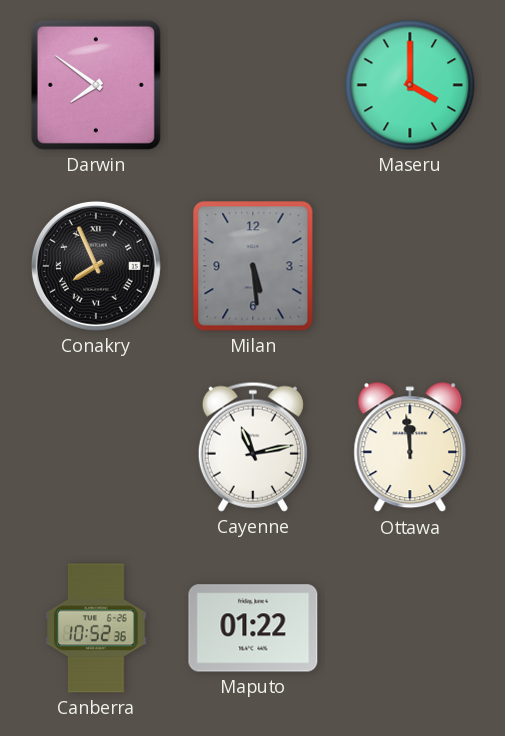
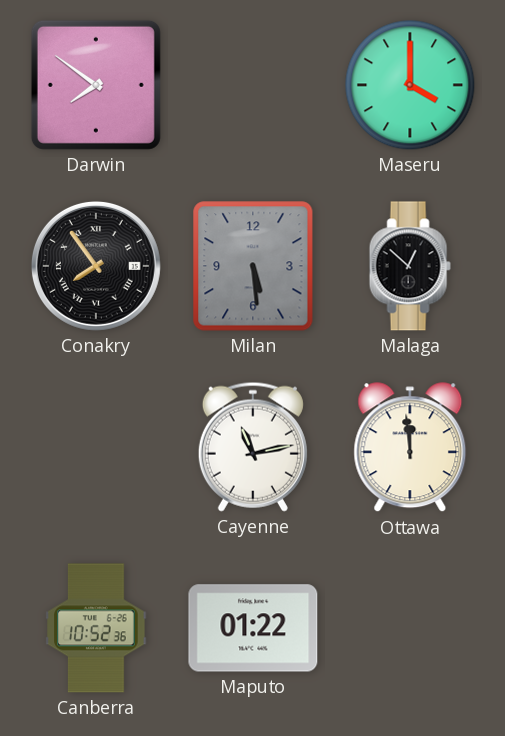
Conakry: 7:56 -> 7:54
Malaga: none -> 12:52
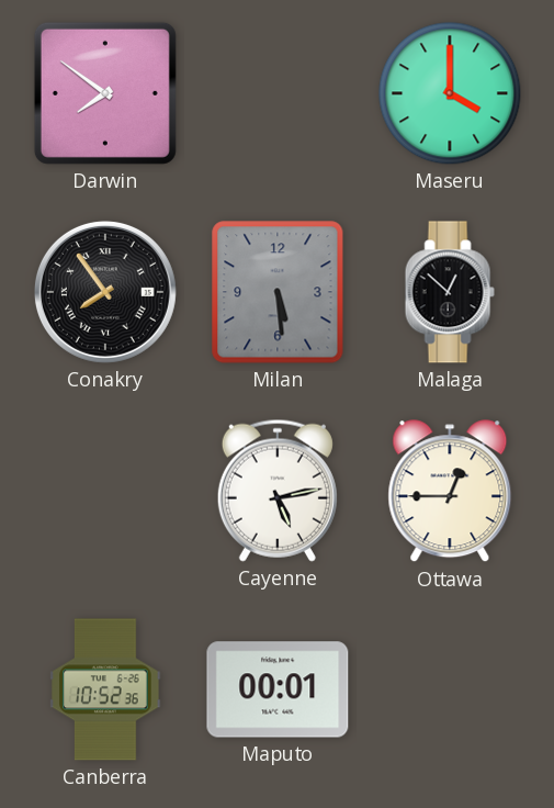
Cayenne: 11:13 -> 5:13
Ottawa: 11:59 -> 12:45
Maputo: 01:22 -> 00:01
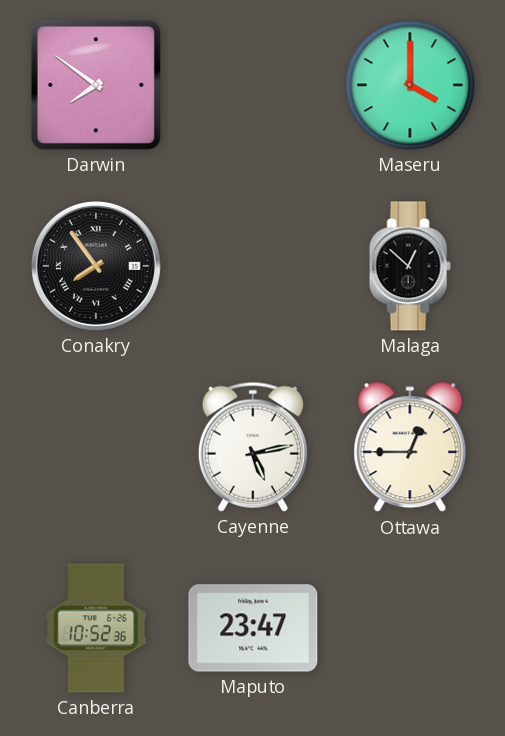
Milan: 5:29 -> none
Maputo: 00:01 -> 23:47
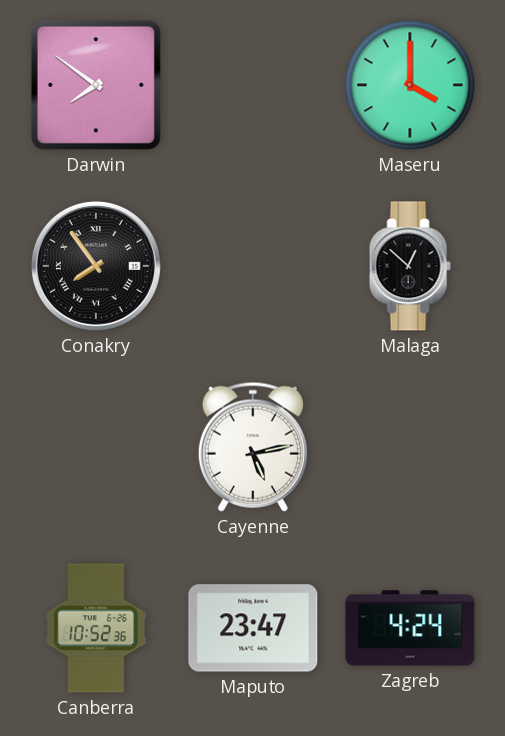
Ottawa: 12:45 -> none
Zagreb: none -> 4:24
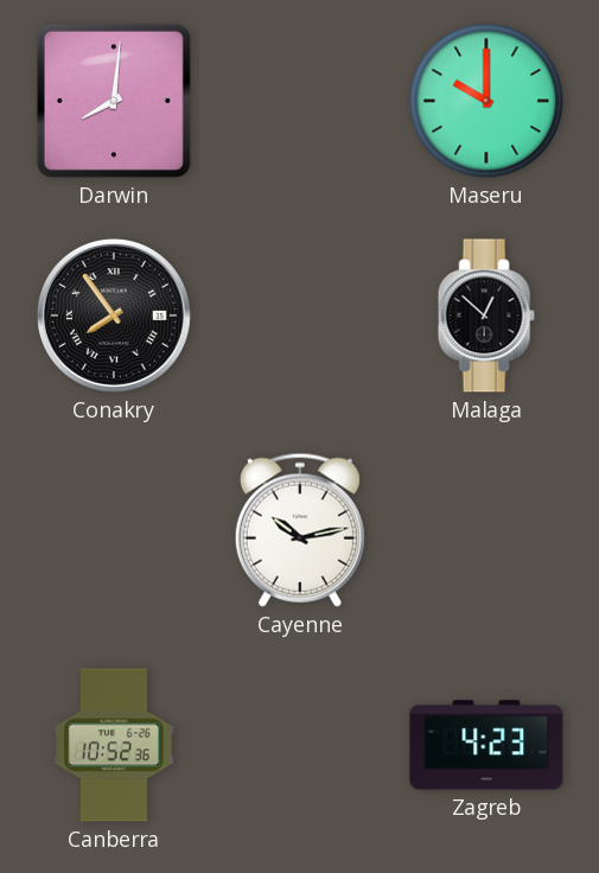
Darwin: 7:51 -> 8:01
Maseru: 4:00 -> 10:00
Cayenne: 5:13 -> 10:13
Maputo: 23:47 -> none
Zagreb: 4:24 -> 4:23
